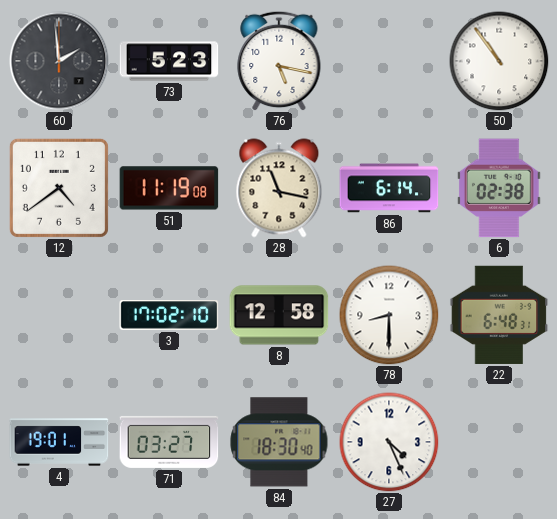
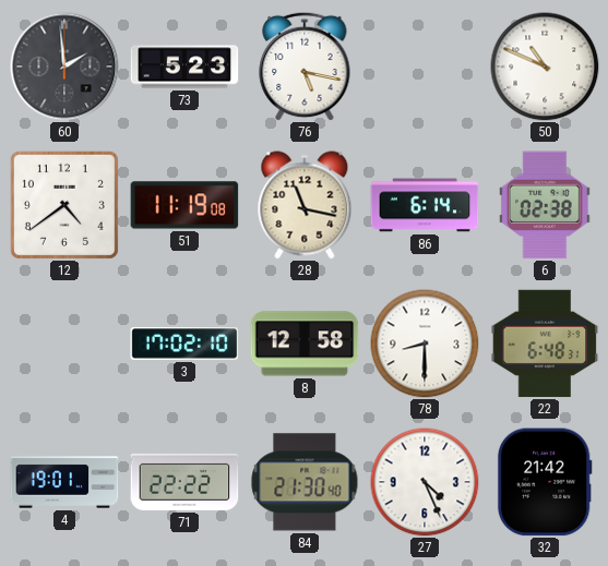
50: 10:54 -> 10:49
71: 03:27 -> 22:22
84: 18:30 -> 21:30
32: none -> 21:42
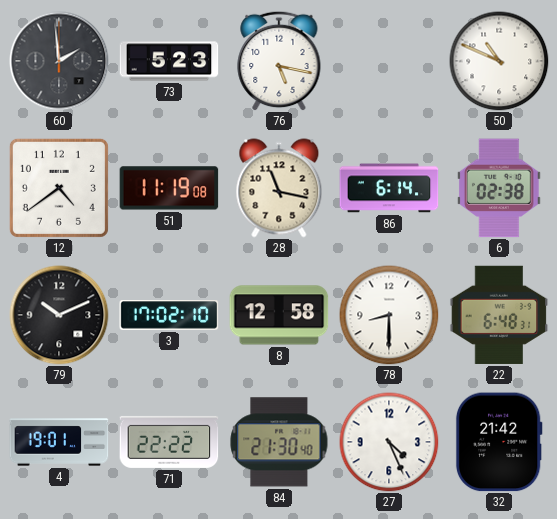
79: none -> 10:11
